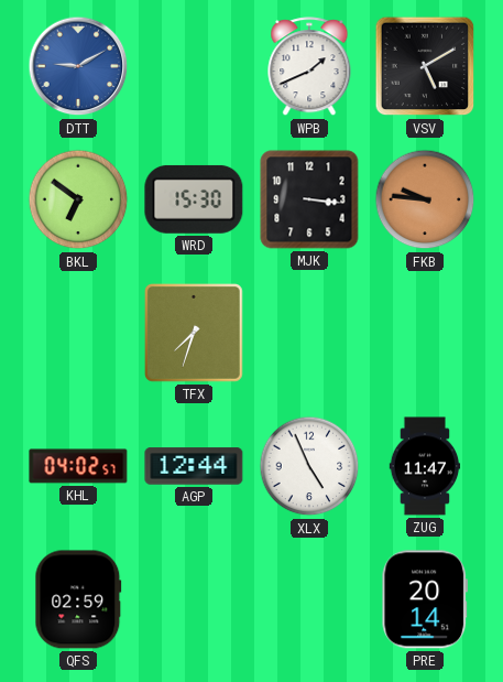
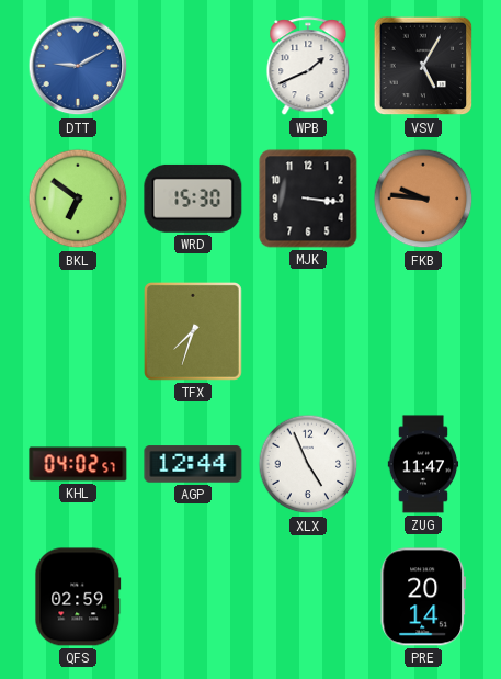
VSV: 5:10 -> 5:05
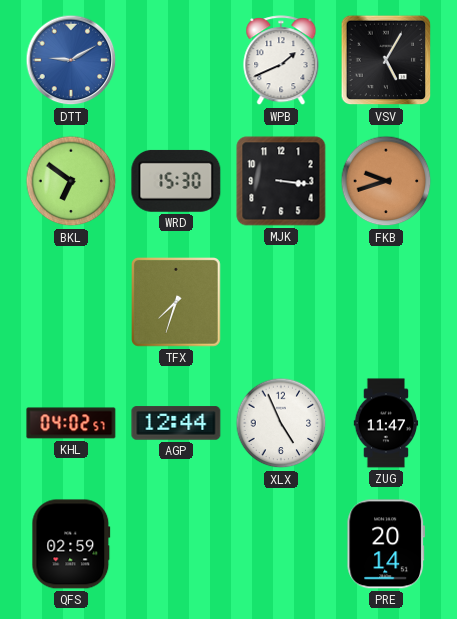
FKB: 9:46 -> 9:42
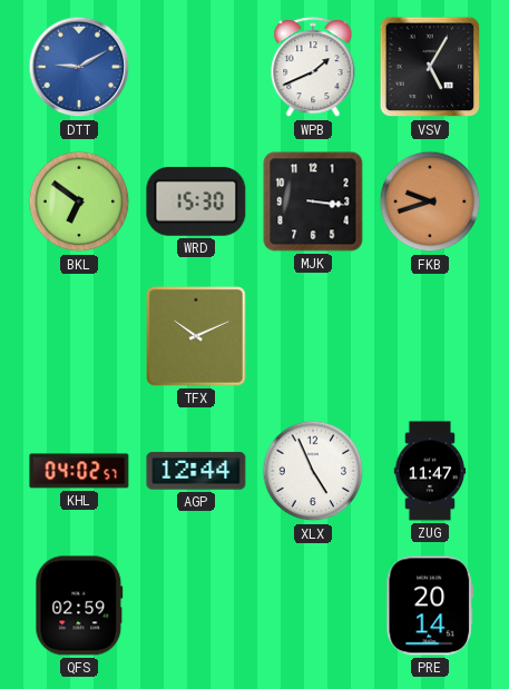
TFX: 7:33 -> 10:11
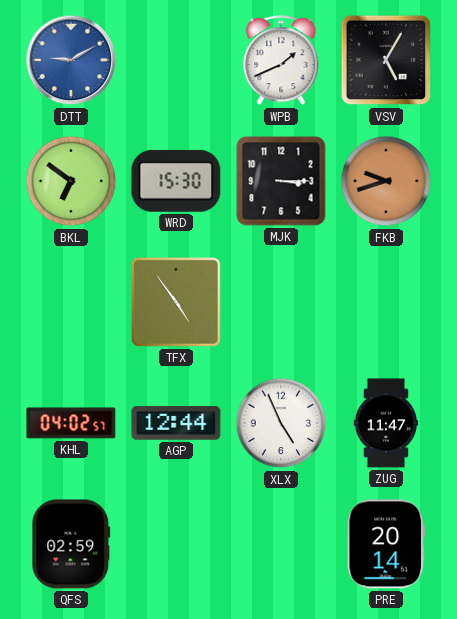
MJK: 3:16 -> 3:15
TFX: 10:11 -> 4:54
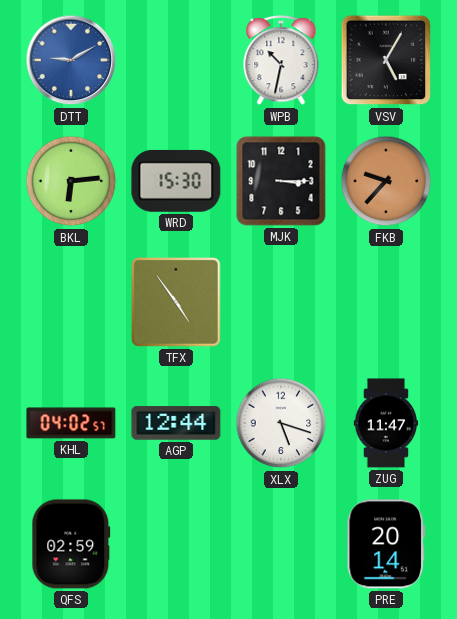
WPB: 1:41 -> 10:32
BKL: 6:51 -> 6:14
FKB: 9:42 -> 9:37
XLX: 4:56 -> 5:18
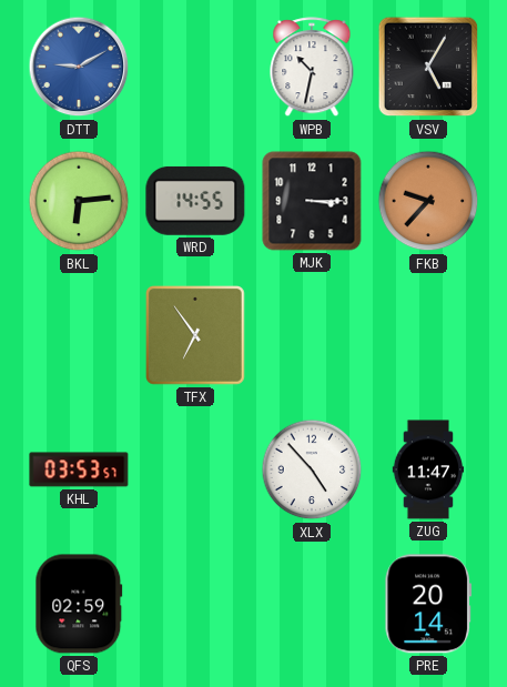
WRD: 15:30 -> 14:55
TFX: 4:54 -> 6:54
KHL: 04:02 -> 03:53
AGP: 12:44 -> none
XLX: 5:18 -> 4:53
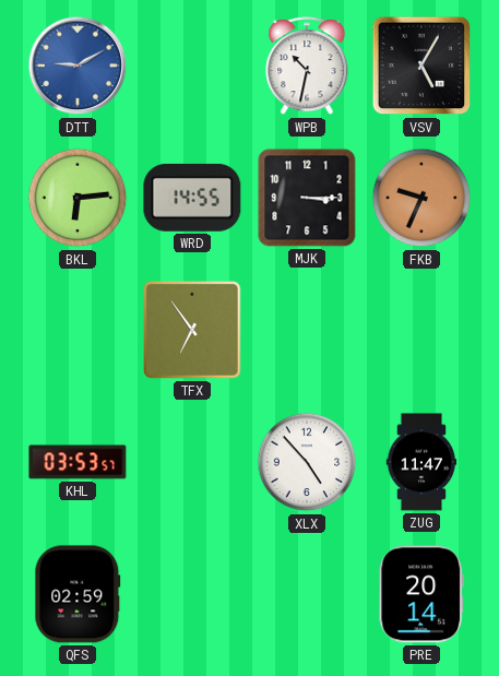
FKB: 9:37 -> 9:34
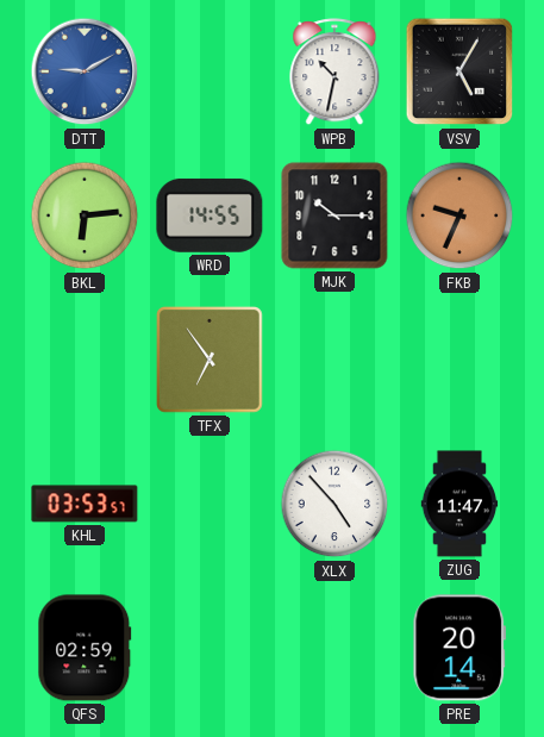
MJK: 3:15 -> 10:15
